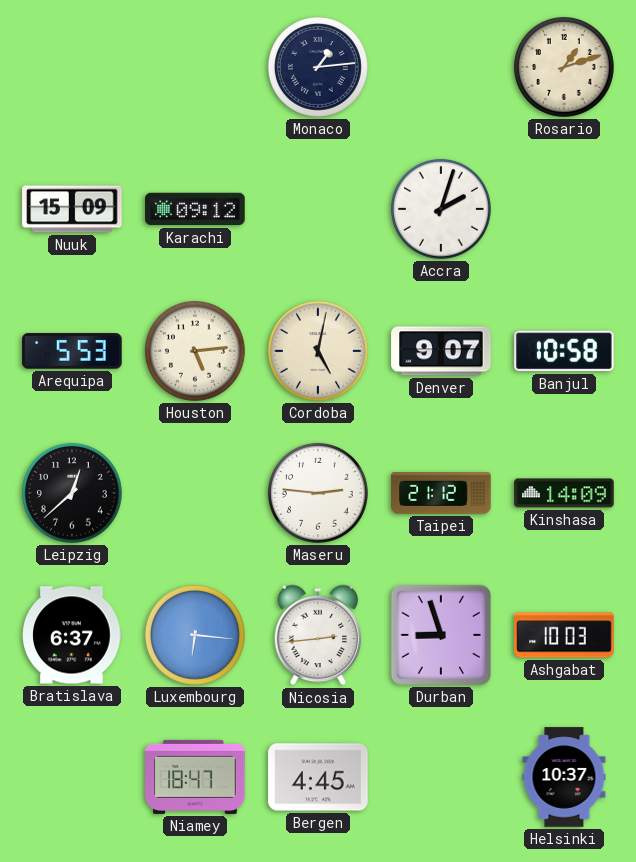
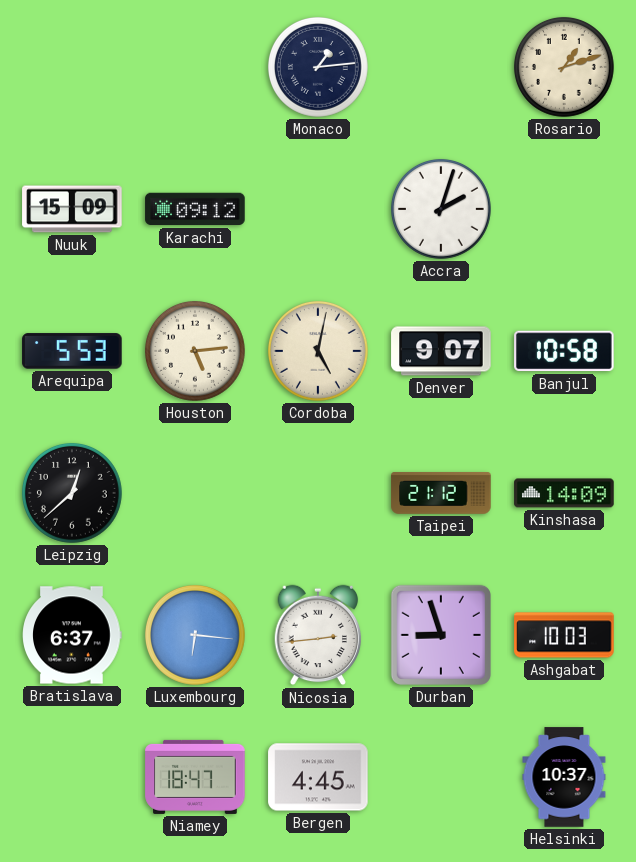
Maseru: 2:46 -> none
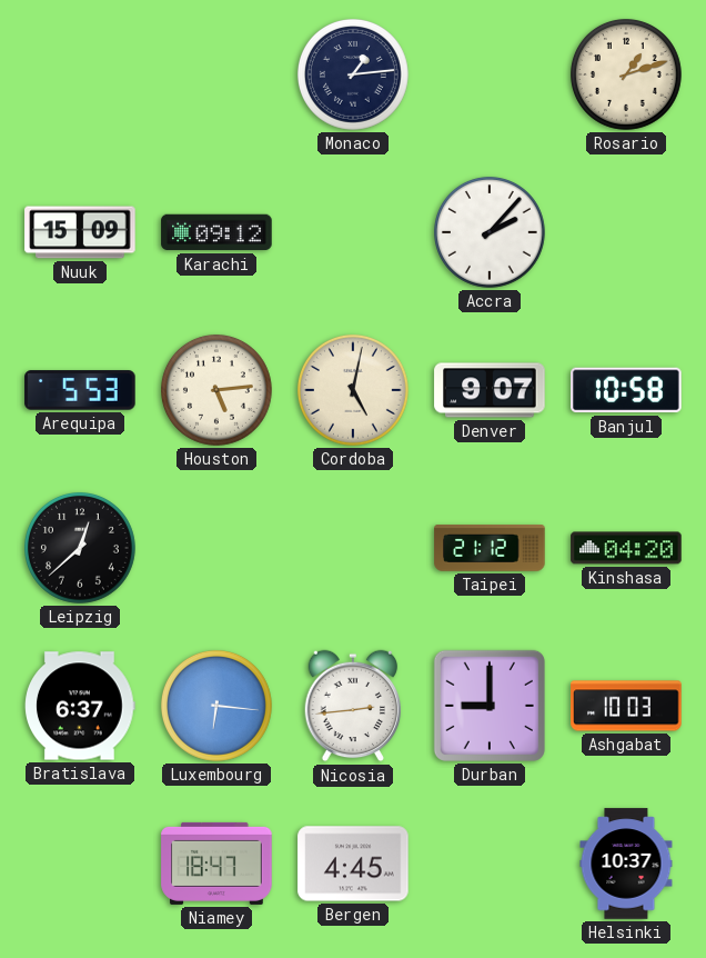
Accra: 2:03 -> 2:07
Kinshasa: 14:09 -> 04:20
Durban: 8:57 -> 9:00
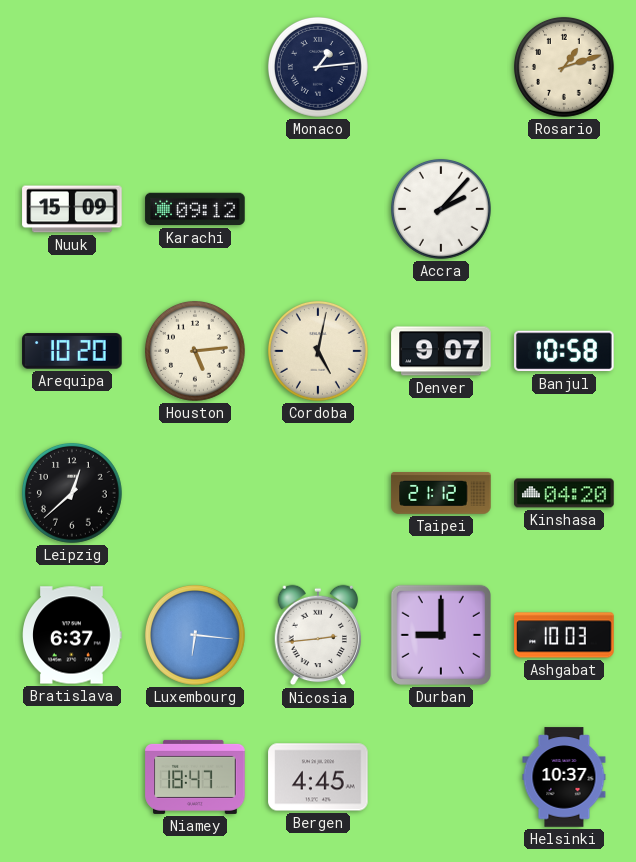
Arequipa: 5:53 -> 10:20
